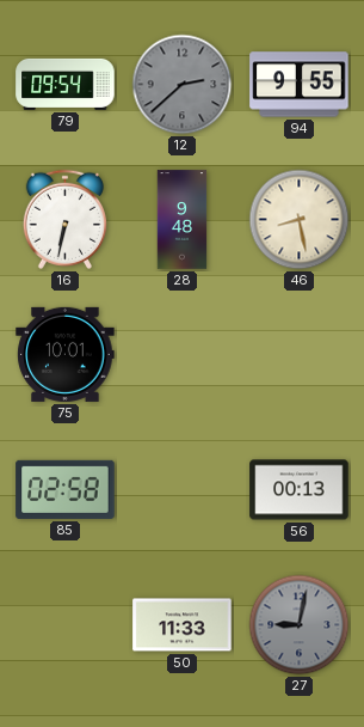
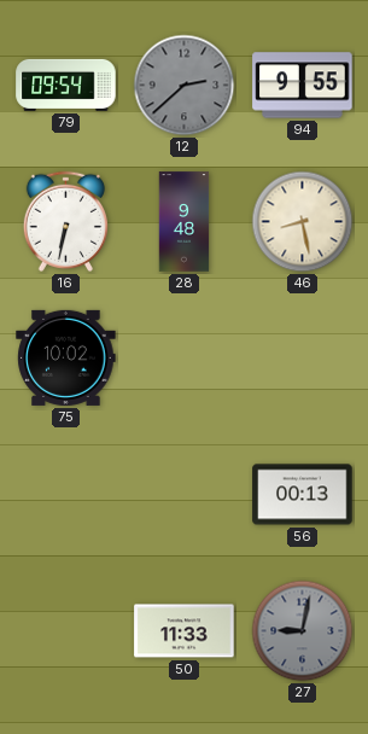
75: 10:01 -> 10:02
85: 02:58 -> none
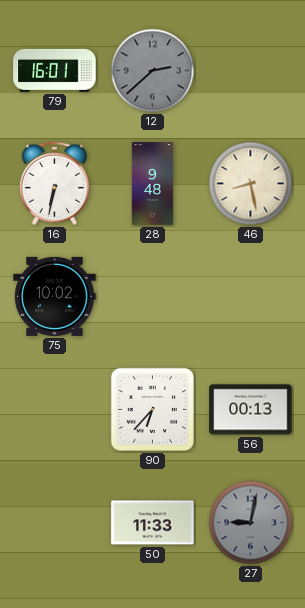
79: 09:54 -> 16:01
94: 9:55 -> none
90: none -> 6:37
